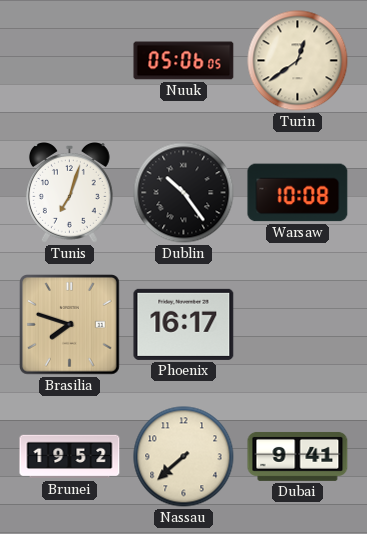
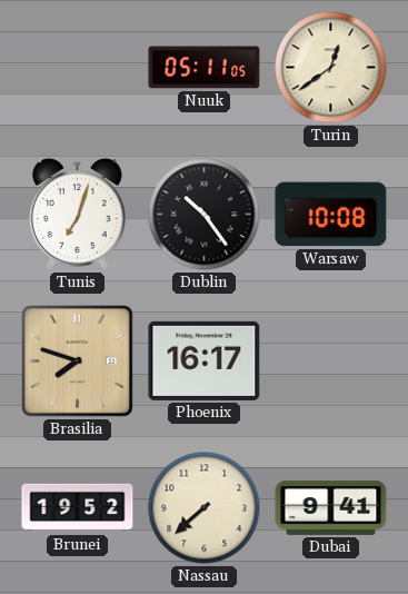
Nuuk: 05:06 -> 05:11
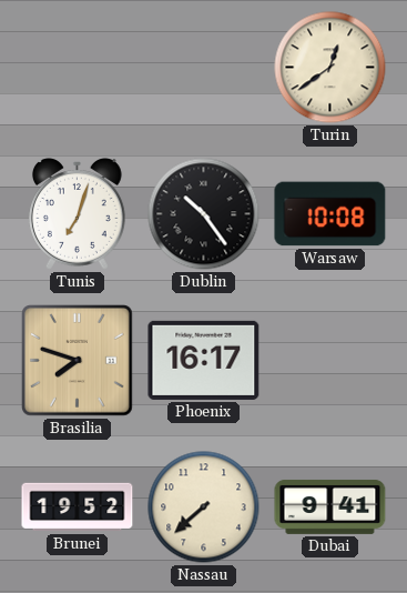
Nuuk: 05:11 -> none
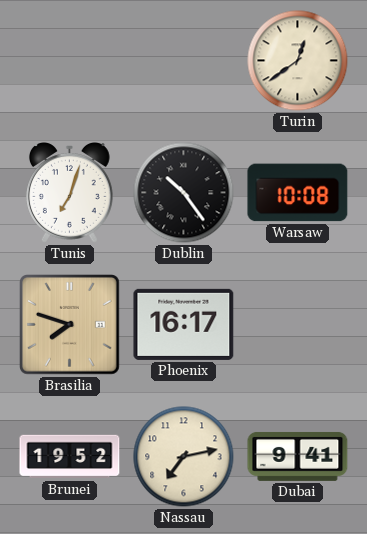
Nassau: 7:38 -> 7:13
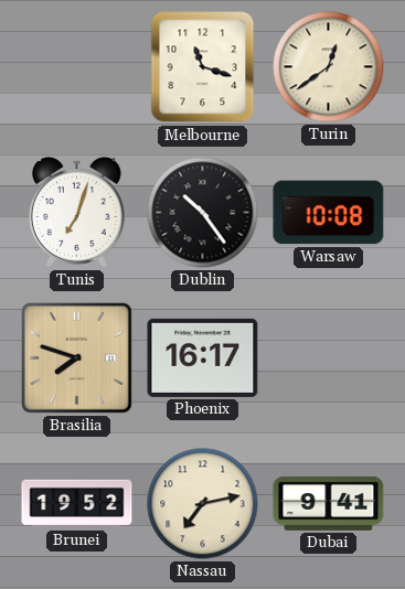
Melbourne: none -> 11:18
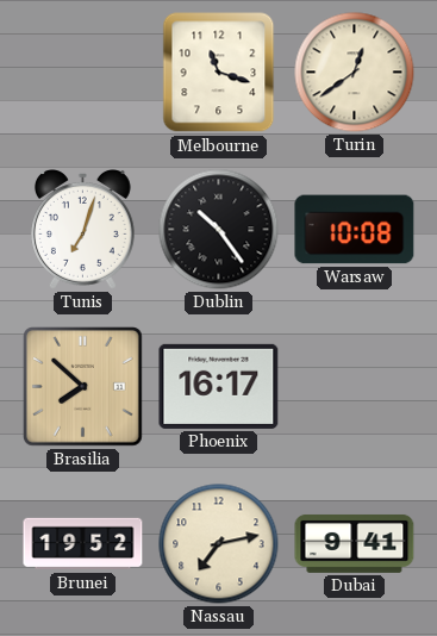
Brasilia: 7:48 -> 7:52
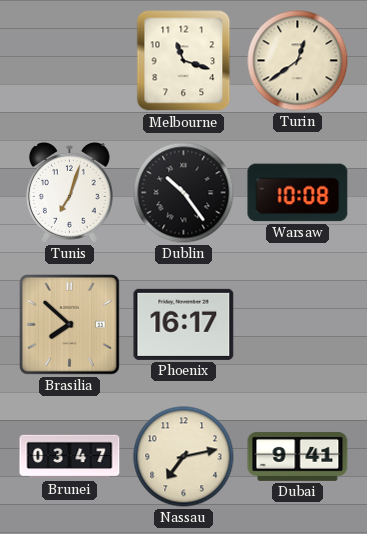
Brunei: 19:52 -> 03:47
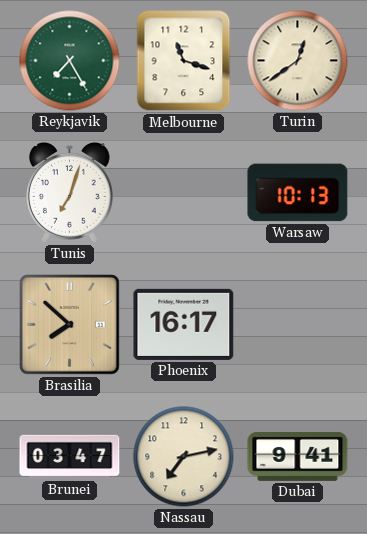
Reykjavik: none -> 7:25
Dublin: 10:24 -> none
Warsaw: 10:08 -> 10:13
